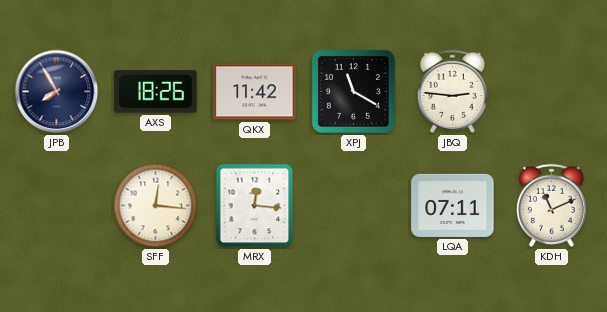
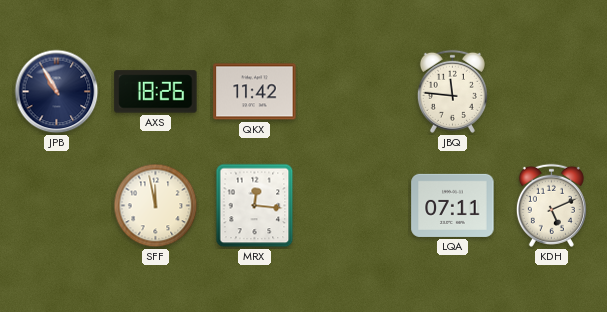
JPB: 7:55 -> 10:55
XPJ: 11:20 -> none
JBQ: 2:46 -> 11:46
SFF: 12:16 -> 11:58
KDH: 11:11 -> 5:11
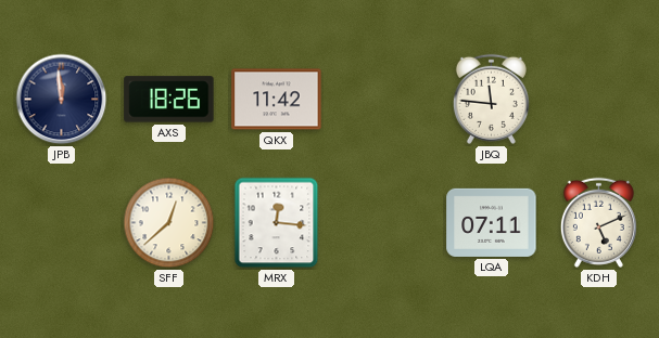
JPB: 10:55 -> 11:59
SFF: 11:58 -> 12:38
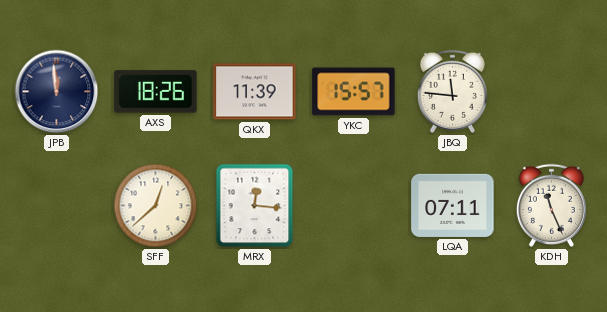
QKX: 11:42 -> 11:39
YKC: none -> 15:57
KDH: 5:11 -> 11:26
